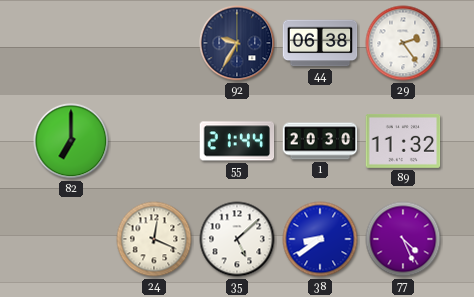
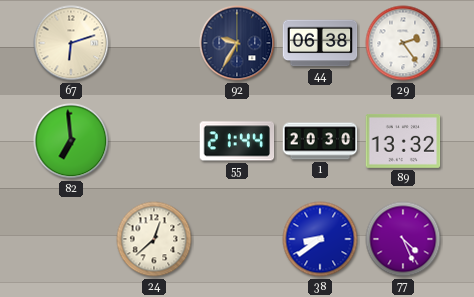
67: none -> 6:12
82: 7:00 -> 6:59
89: 11:32 -> 13:32
24: 12:19 -> 12:38
35: 5:08 -> none
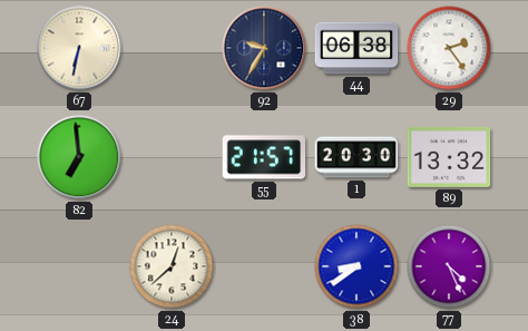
67: 6:12 -> 6:32
55: 21:44 -> 21:57
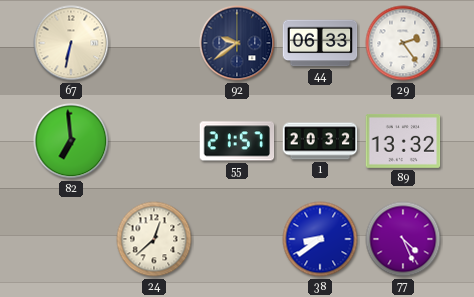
92: 9:35 -> 9:39
44: 06:38 -> 06:33
1: 20:30 -> 20:32
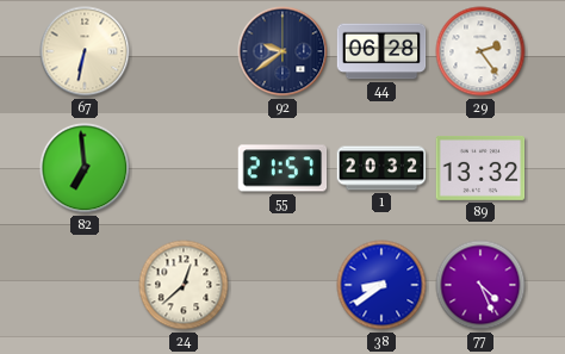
44: 06:33 -> 06:28
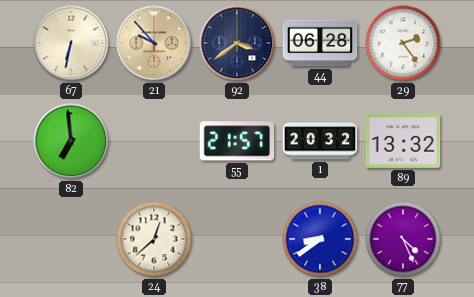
21: none -> 9:53
92: 9:39 -> 3:39
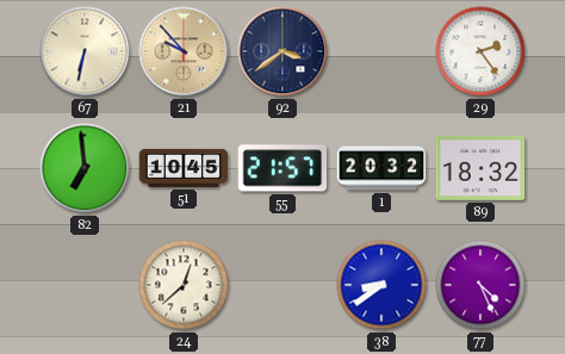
44: 06:28 -> none
51: none -> 10:45
89: 13:32 -> 18:32
